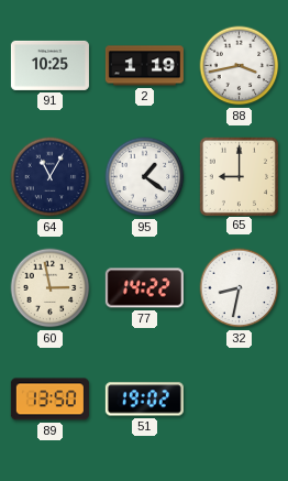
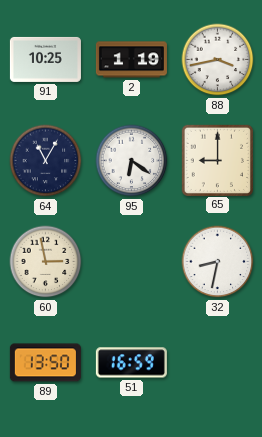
95: 1:21 -> 6:21
77: 14:22 -> none
51: 19:02 -> 16:59
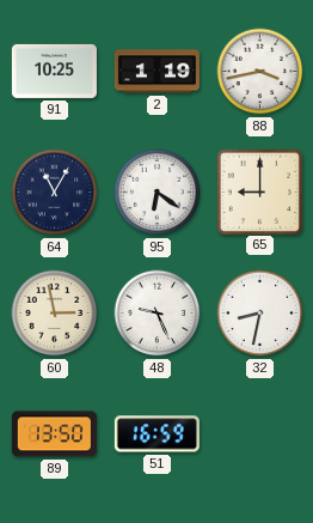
48: none -> 9:26
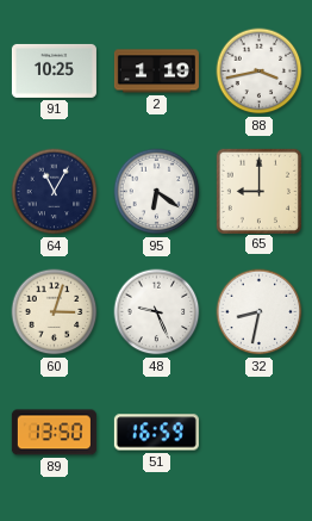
60: 2:58 -> 3:03
